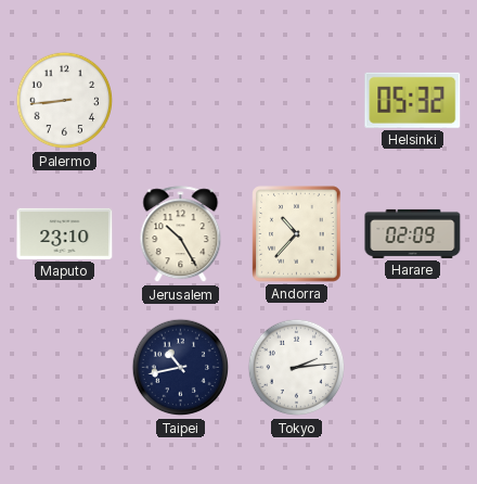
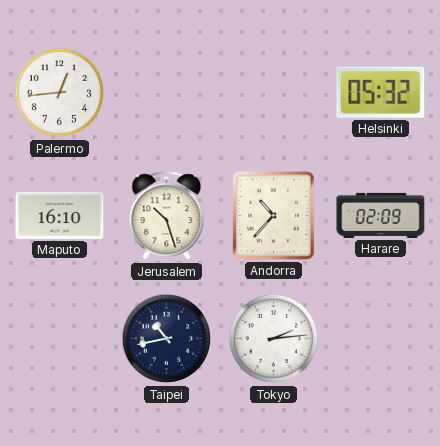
Palermo: 8:44 -> 12:44
Maputo: 23:10 -> 16:10
Jerusalem: 10:25 -> 10:27
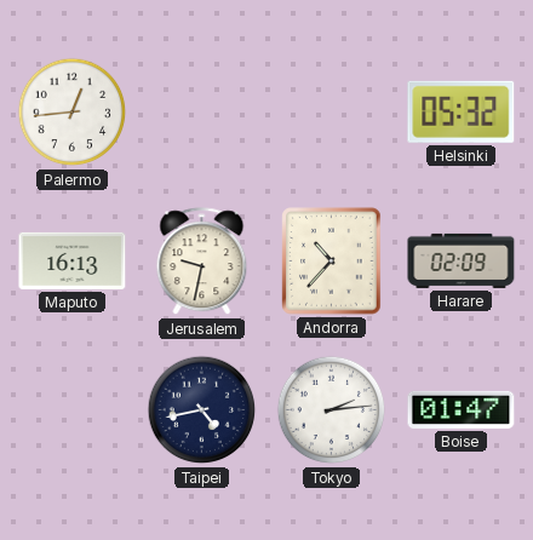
Maputo: 16:10 -> 16:13
Jerusalem: 10:27 -> 9:32
Taipei: 10:43 -> 4:43
Boise: none -> 01:47
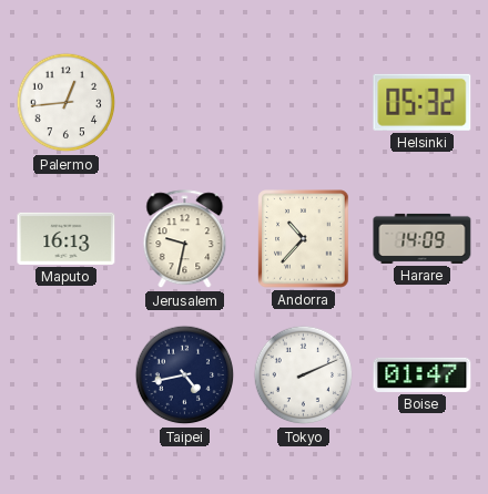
Harare: 02:09 -> 14:09
Tokyo: 2:14 -> 2:11
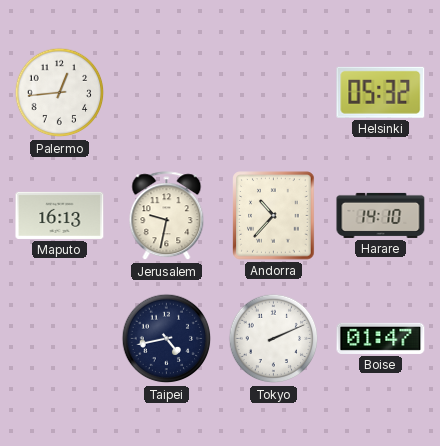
Harare: 14:09 -> 14:10
